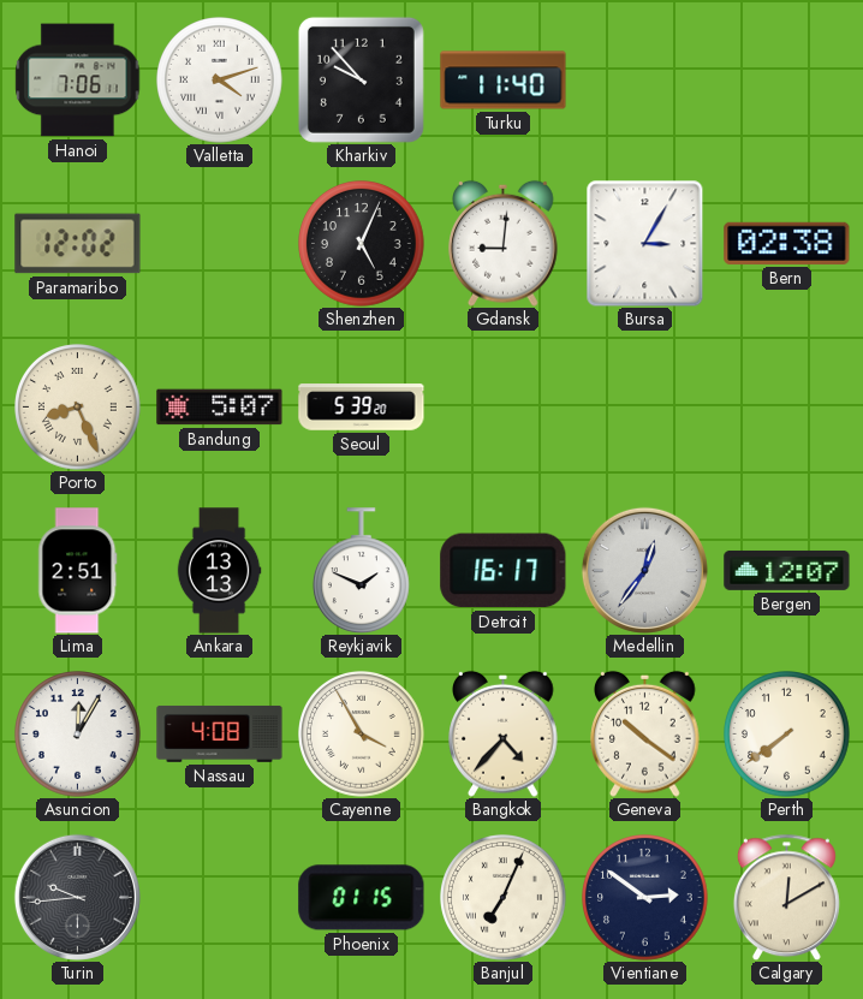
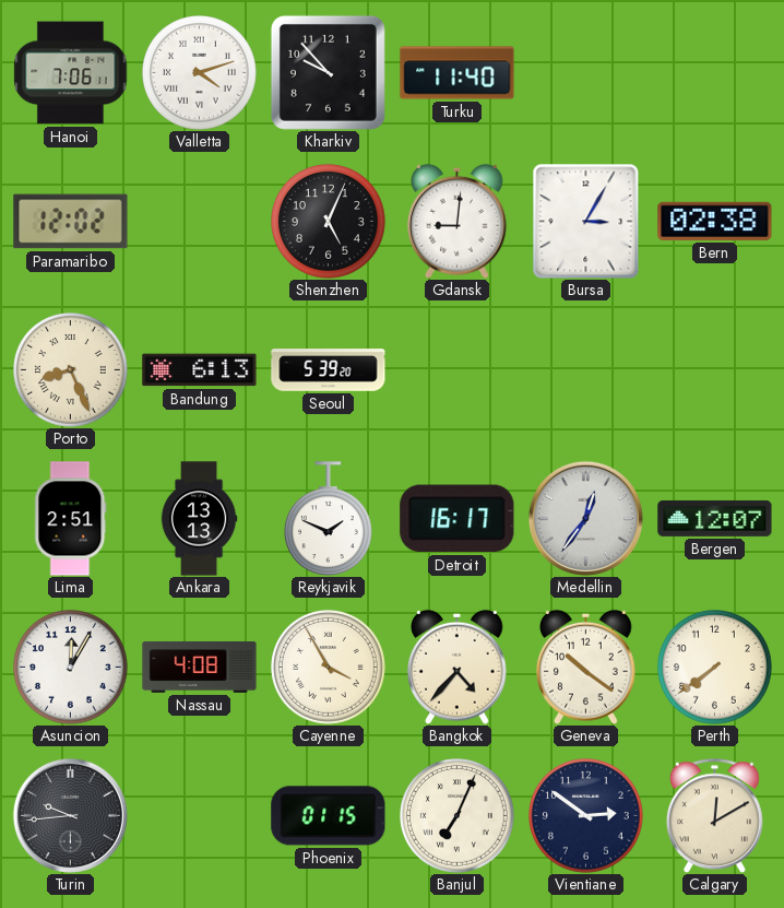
Bandung: 5:07 -> 6:13
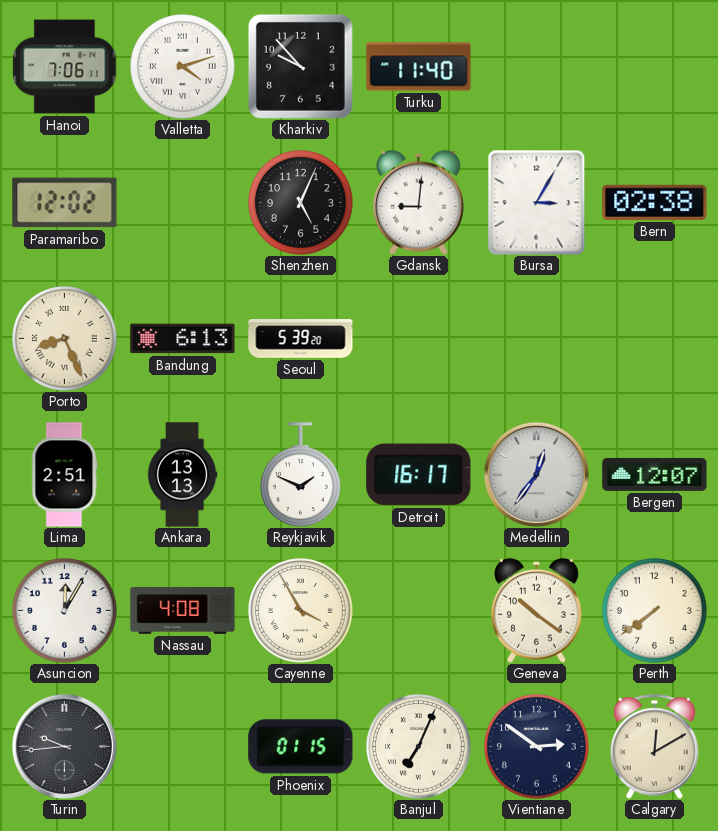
Bangkok: 4:37 -> none
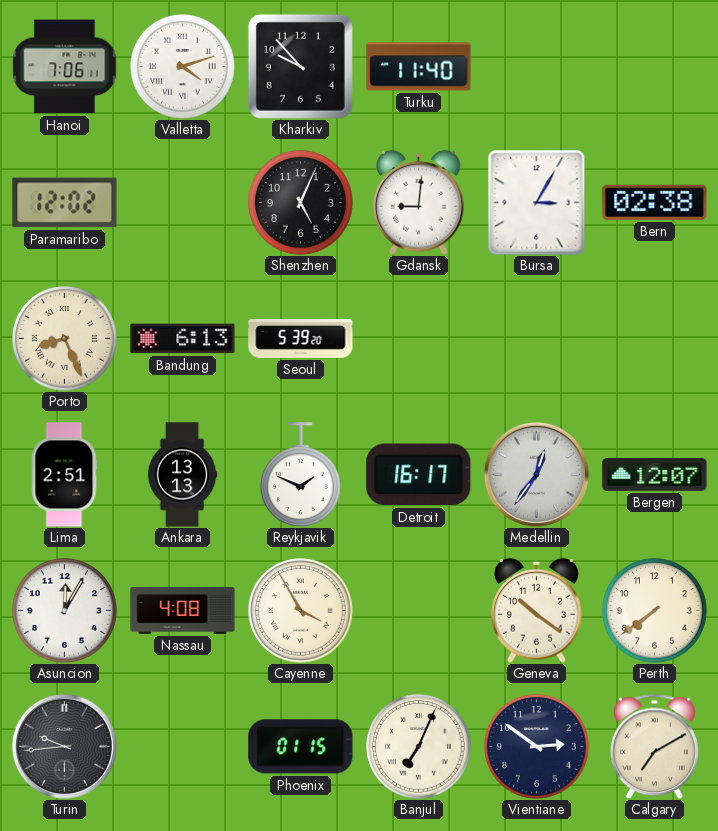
Calgary: 12:10 -> 7:10
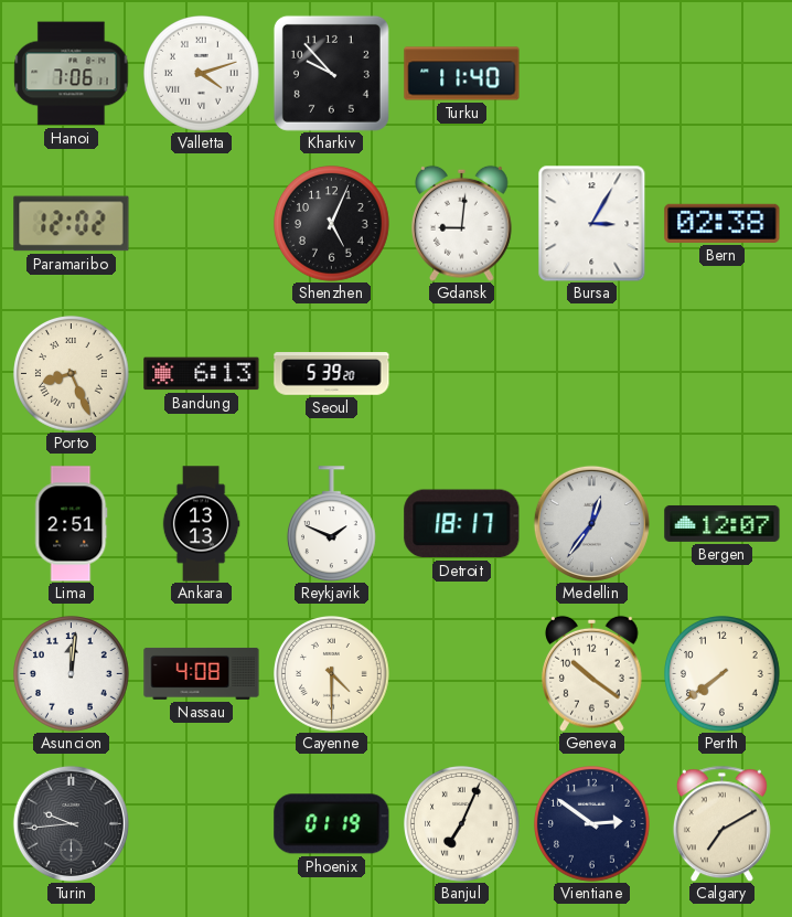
Detroit: 16:17 -> 18:17
Asuncion: 12:05 -> 12:01
Cayenne: 3:55 -> 4:30
Phoenix: 01:15 -> 01:19
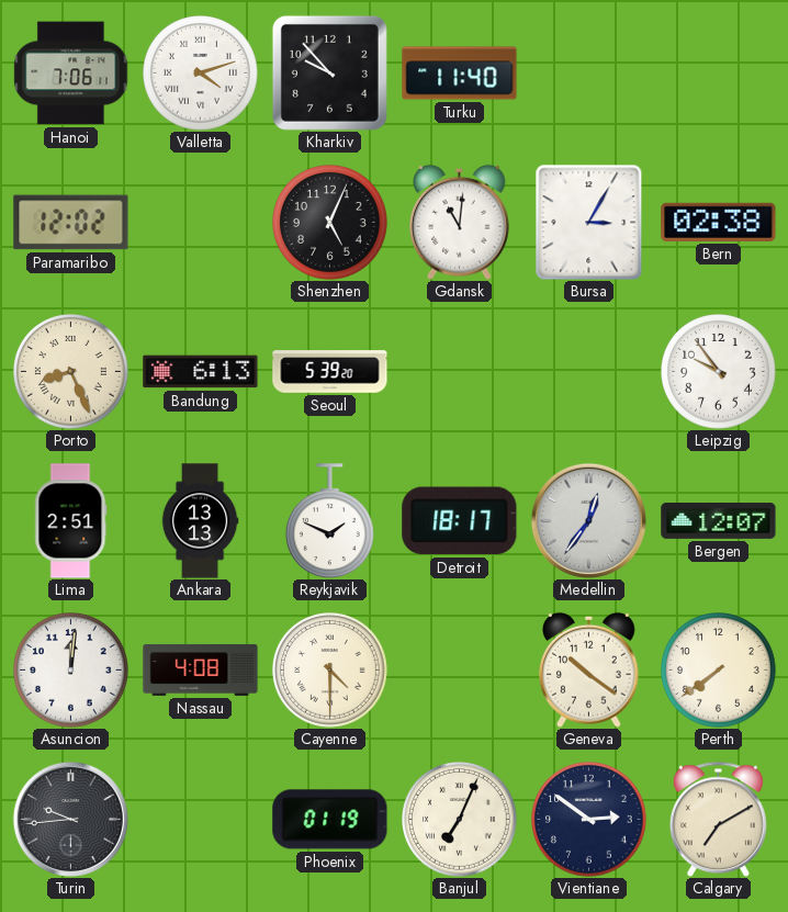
Gdansk: 9:01 -> 11:01
Leipzig: none -> 9:54
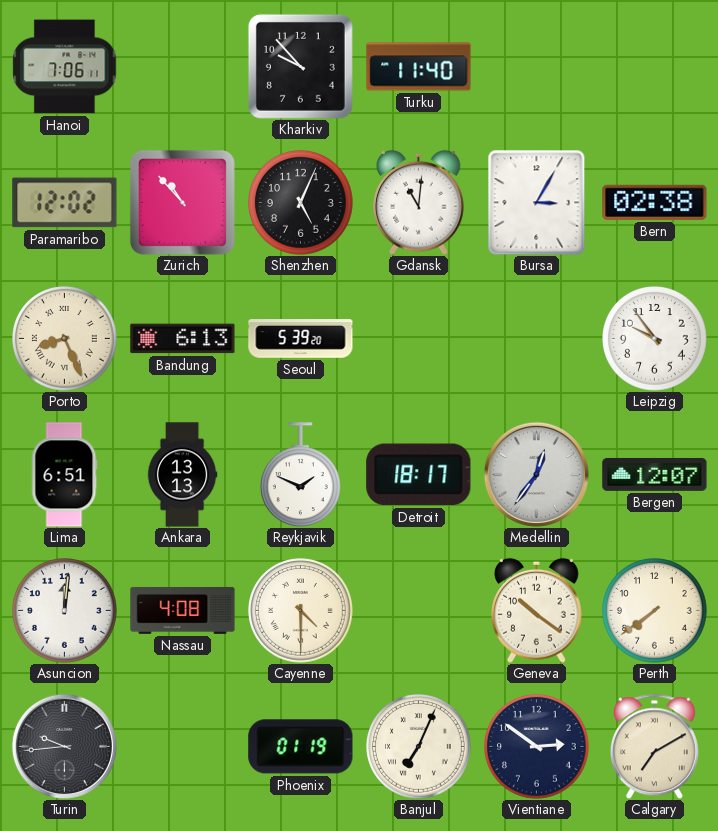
Valletta: 4:12 -> none
Zurich: none -> 10:53
Lima: 2:51 -> 6:51
